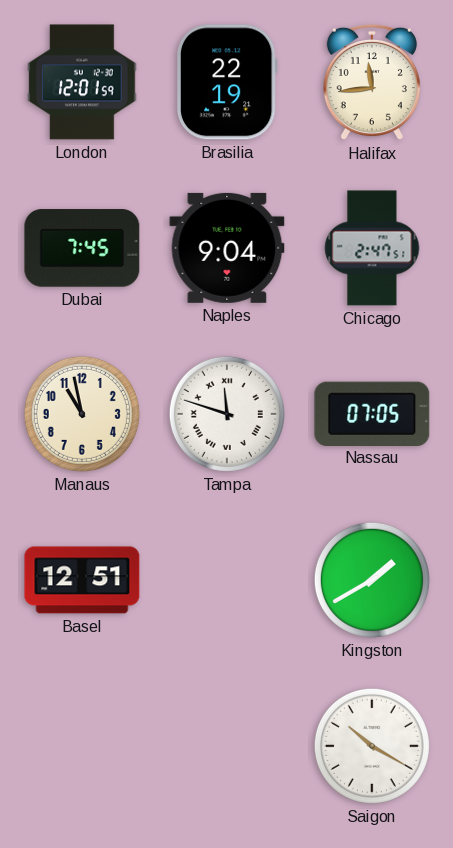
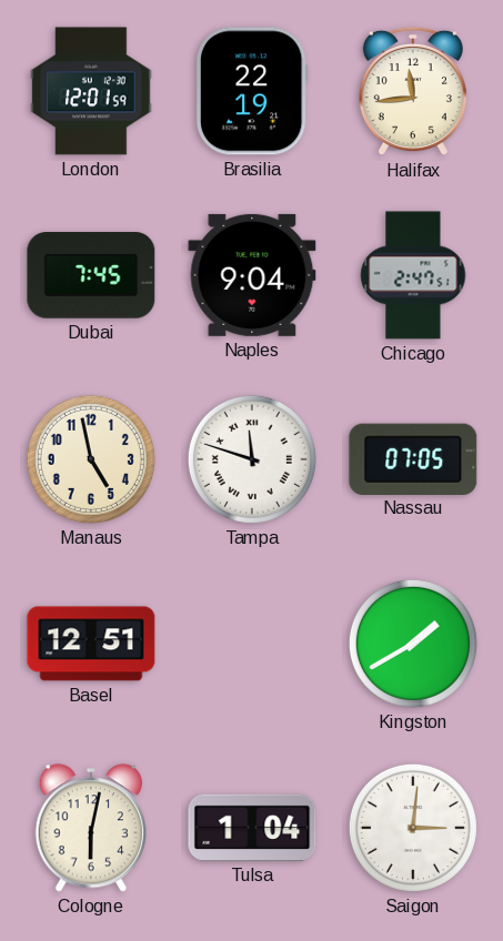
Manaus: 10:58 -> 4:58
Cologne: none -> 6:02
Tulsa: none -> 1:04
Saigon: 10:20 -> 3:01
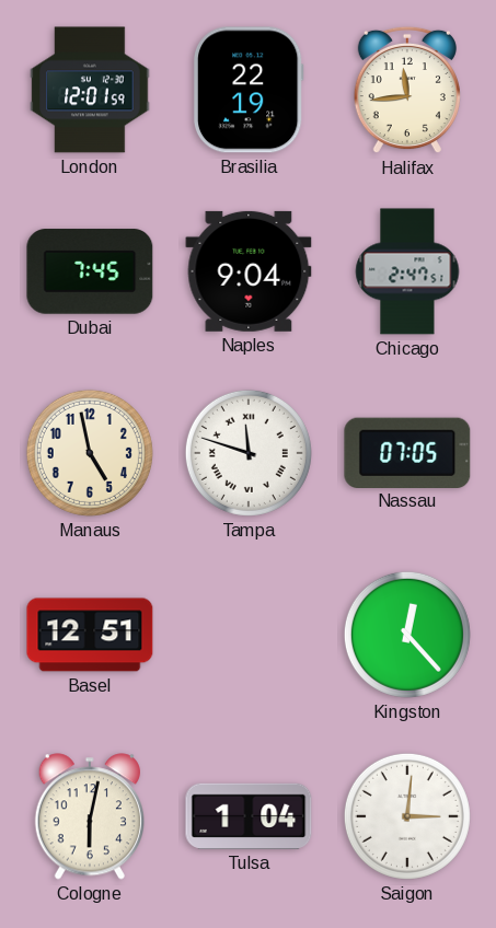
Kingston: 1:40 -> 12:23
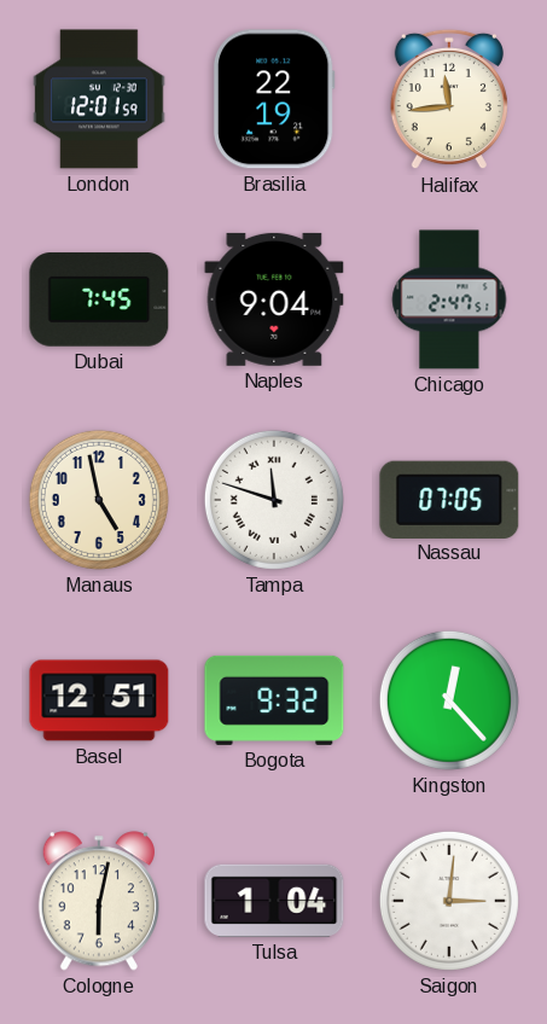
Bogota: none -> 9:32
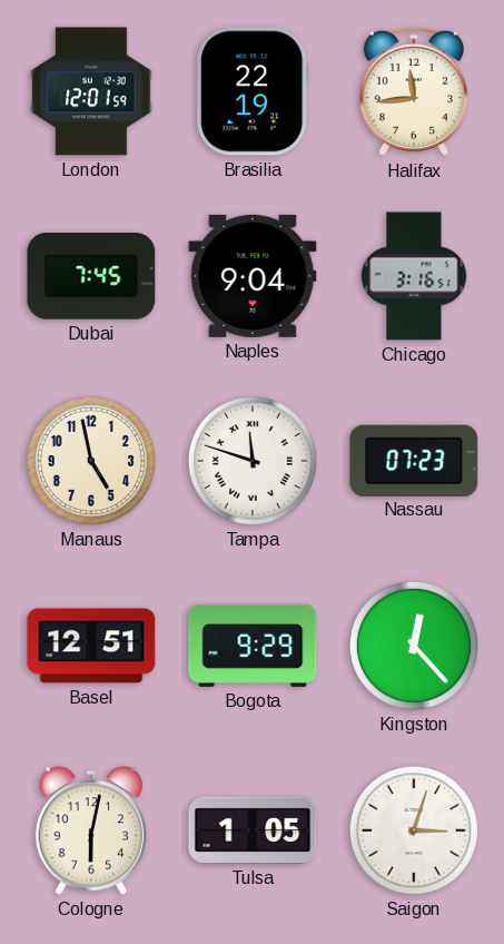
Chicago: 2:47 -> 3:16
Nassau: 07:05 -> 07:23
Bogota: 9:32 -> 9:29
Tulsa: 1:04 -> 1:05
Saigon: 3:01 -> 3:03
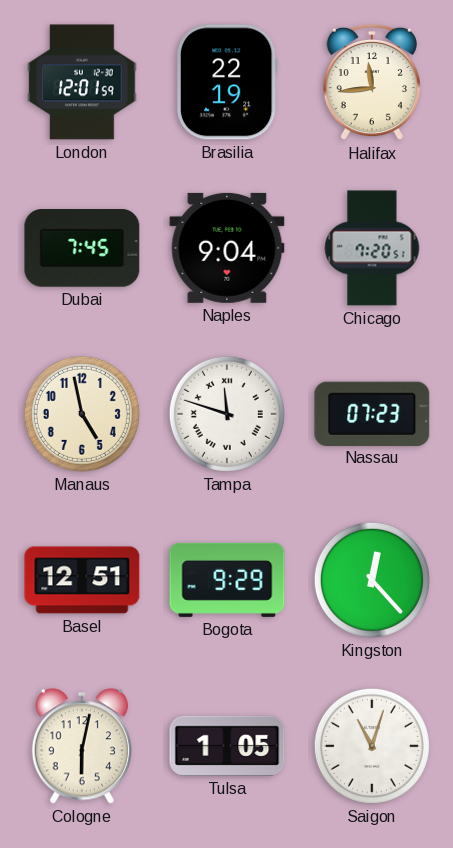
Chicago: 3:16 -> 7:20
Saigon: 3:03 -> 11:03
